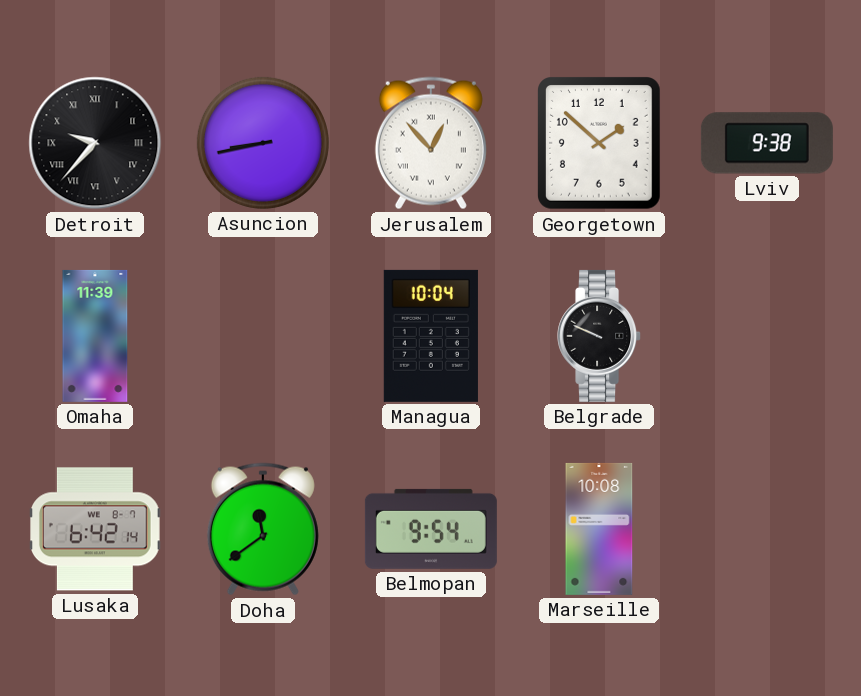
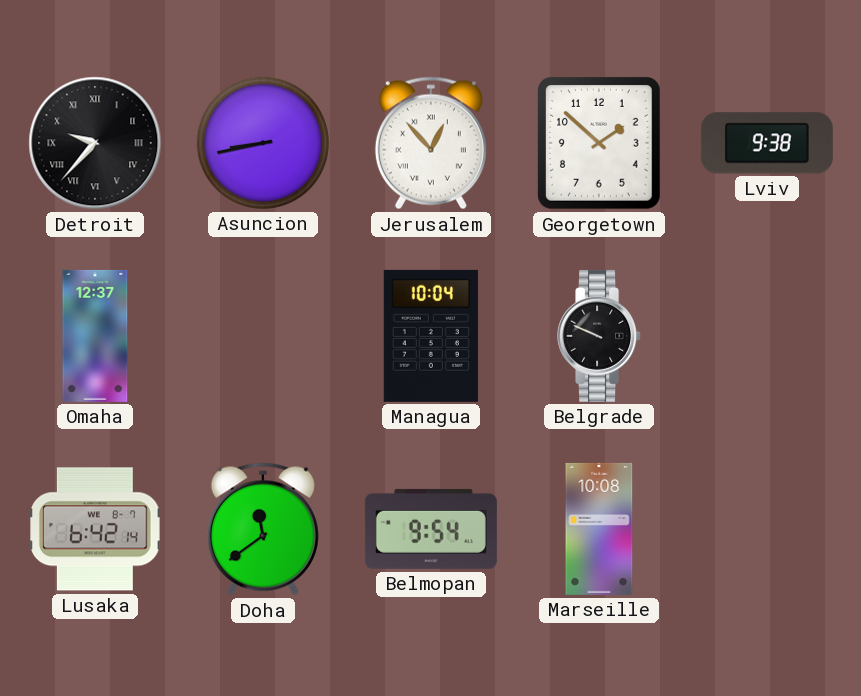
Omaha: 11:39 -> 12:37
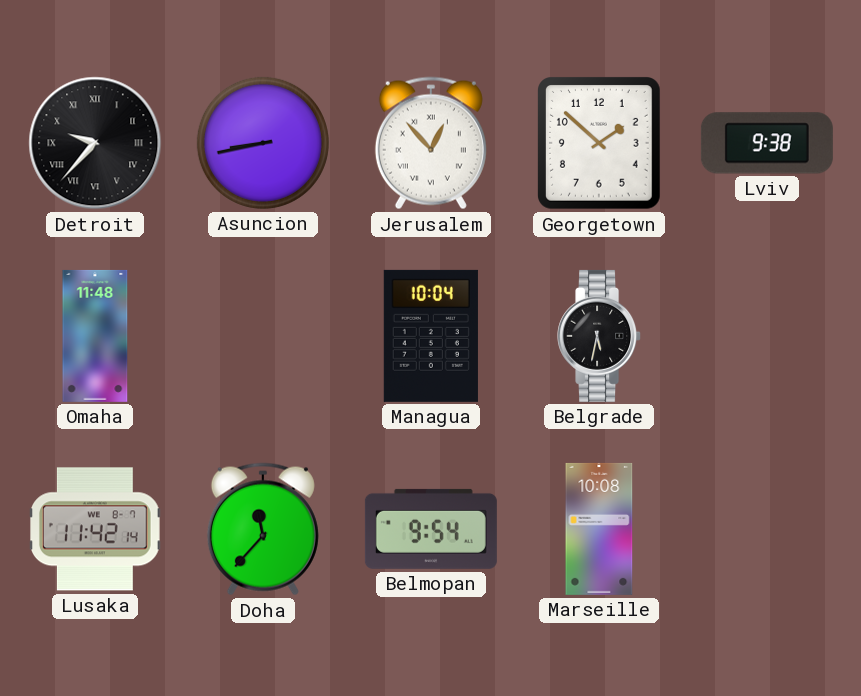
Omaha: 12:37 -> 11:48
Belgrade: 9:49 -> 5:32
Lusaka: 6:42 -> 11:42
Doha: 11:39 -> 11:37
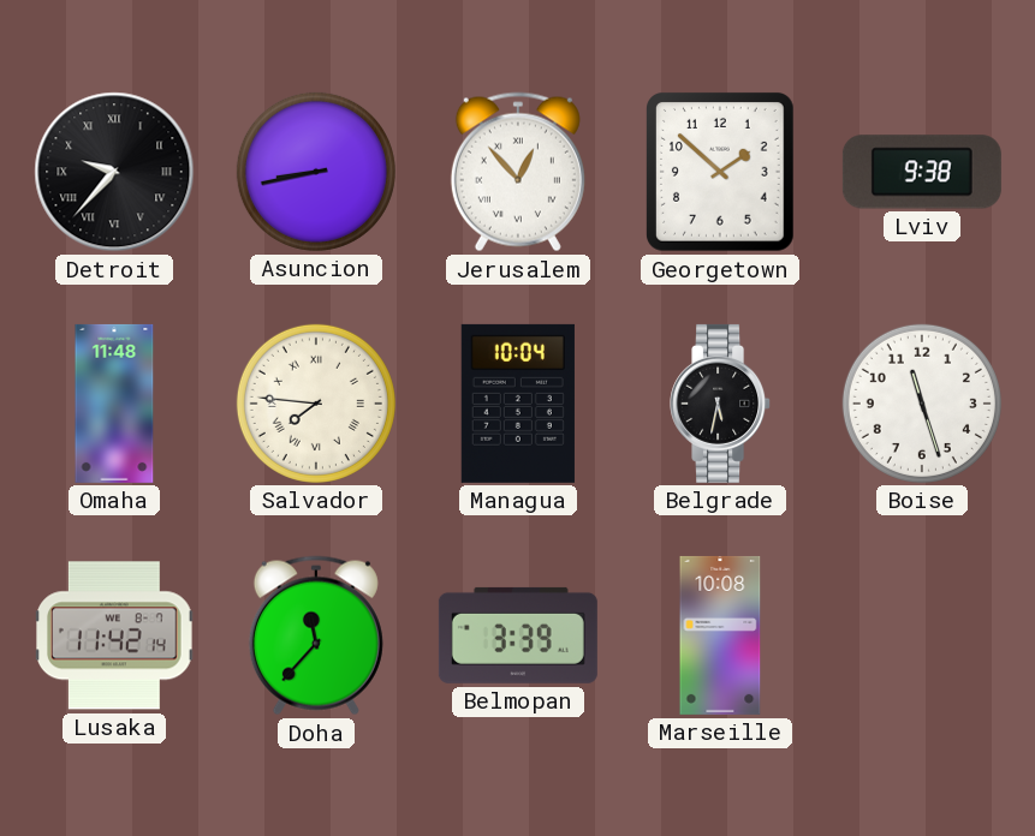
Salvador: none -> 7:46
Boise: none -> 11:27
Belmopan: 9:54 -> 3:39
